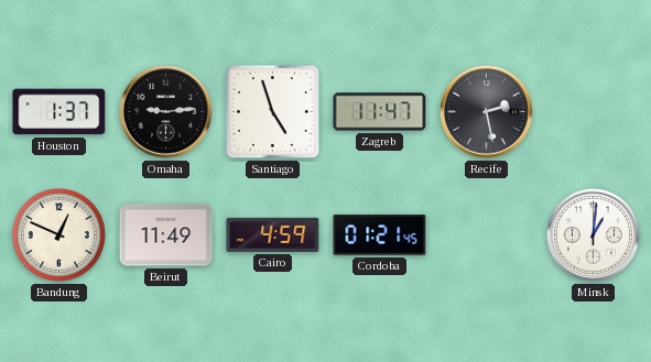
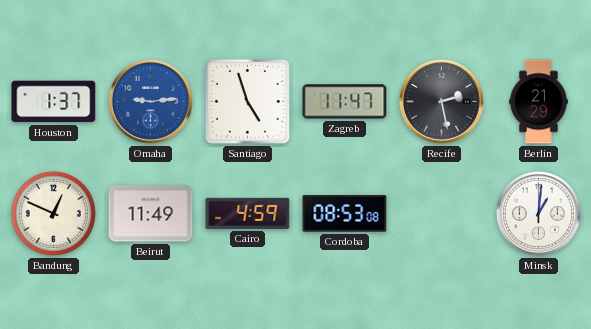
Omaha dial: black -> blue
Berlin: none -> 21:29
Cordoba: 01:21 -> 08:53
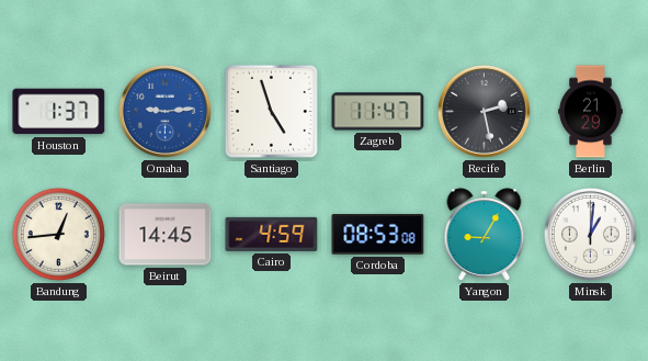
Bandung: 12:49 -> 12:44
Beirut: 11:49 -> 14:45
Yangon: none -> 9:05
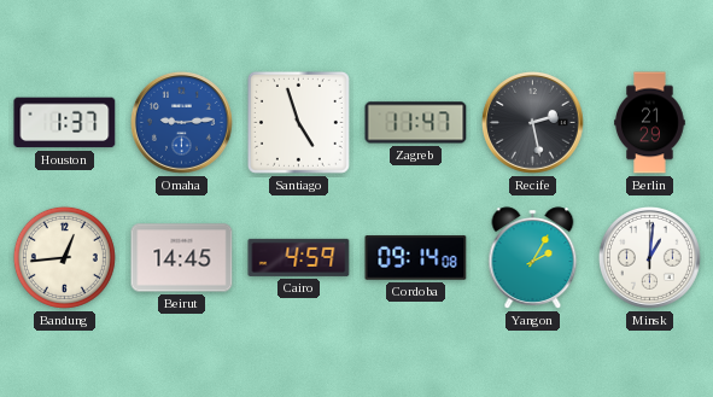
Cordoba: 08:53 -> 09:14
Yangon: 9:05 -> 2:05
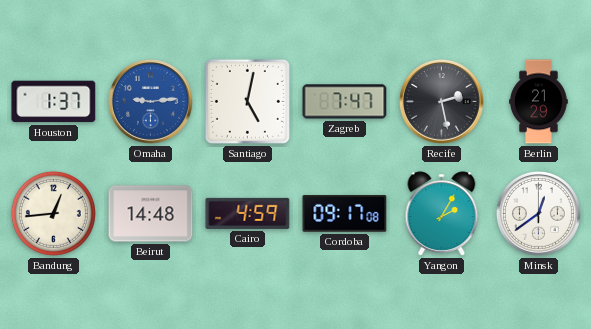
Santiago: 4:57 -> 5:02
Zagreb: 11:47 -> 7:47
Beirut: 14:45 -> 14:48
Cordoba: 09:14 -> 09:17
Minsk: 1:01 -> 12:39
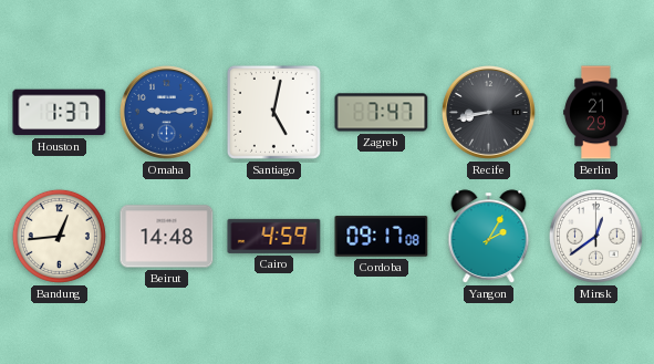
Recife: 2:28 -> 8:43
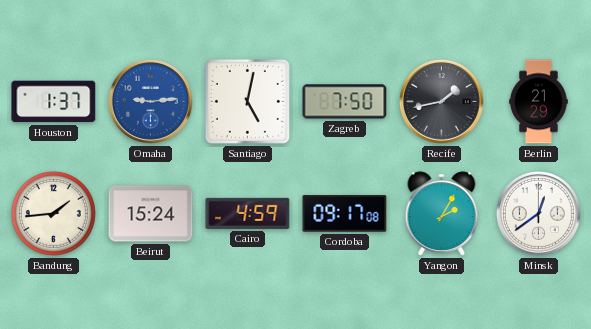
Zagreb: 7:47 -> 7:50
Recife: 8:43 -> 1:43
Bandung: 12:44 -> 1:44
Beirut: 14:48 -> 15:24
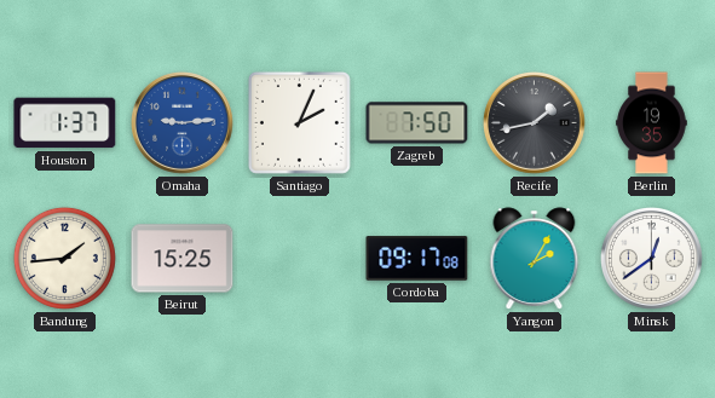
Santiago: 5:02 -> 2:04
Berlin: 21:29 -> 19:35
Beirut: 15:24 -> 15:25
Cairo: 4:59 -> none
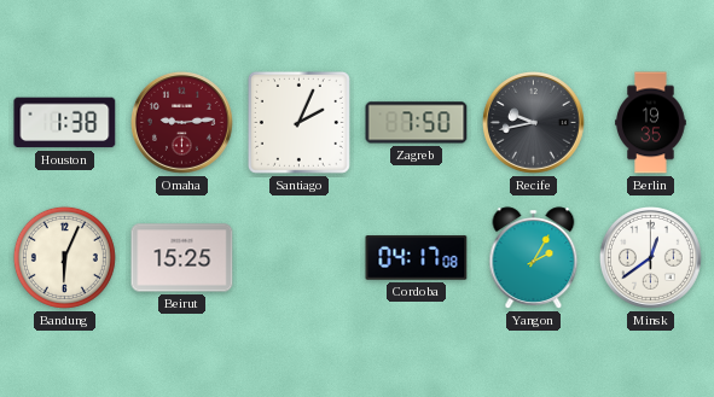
Houston: 1:37 -> 1:38
Omaha dial: blue -> burgundy
Recife: 1:43 -> 9:43
Bandung: 1:44 -> 6:04
Cordoba: 09:17 -> 04:17
